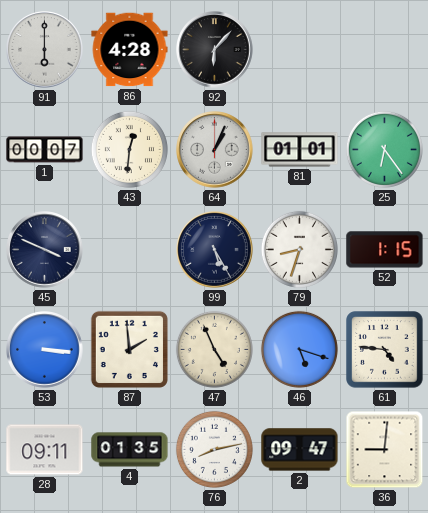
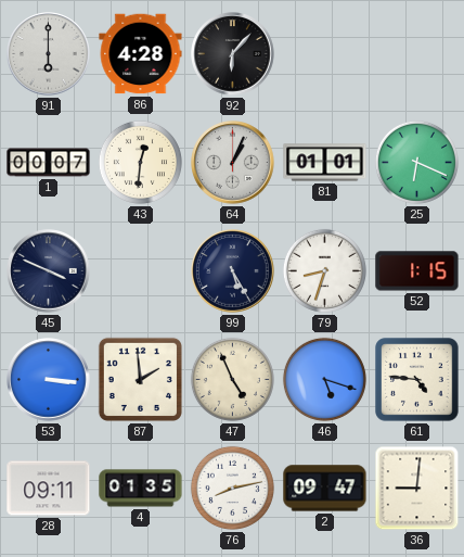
25: 6:24 -> 6:19
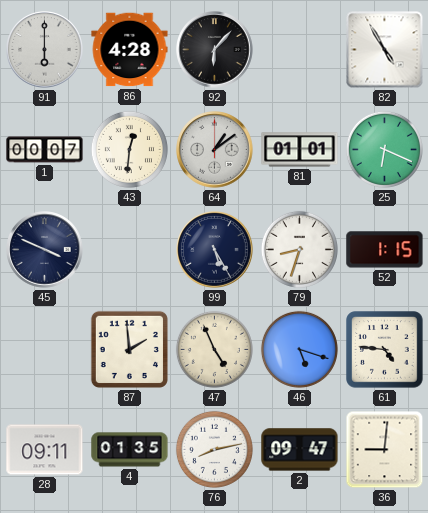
82: none -> 4:55
64: 1:04 -> 1:09
53: 3:16 -> none
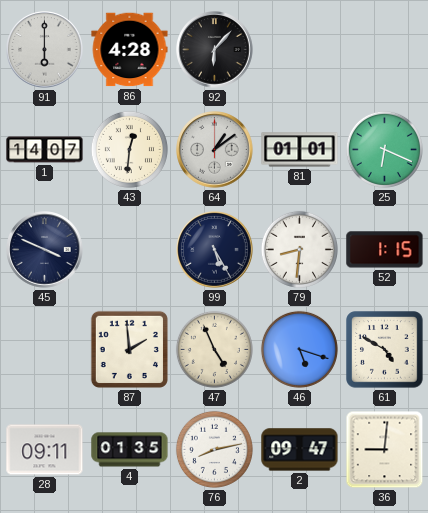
82: 4:55 -> none
1: 00:07 -> 14:07
79: 8:33 -> 8:31
61: 4:46 -> 4:50
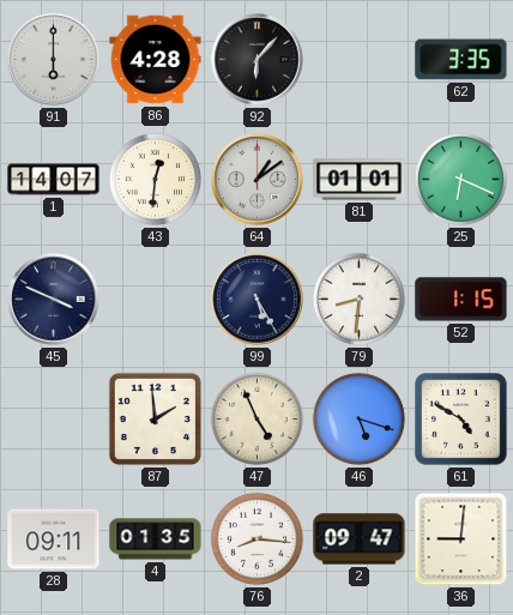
62: none -> 3:35
76: 8:13 -> 8:16
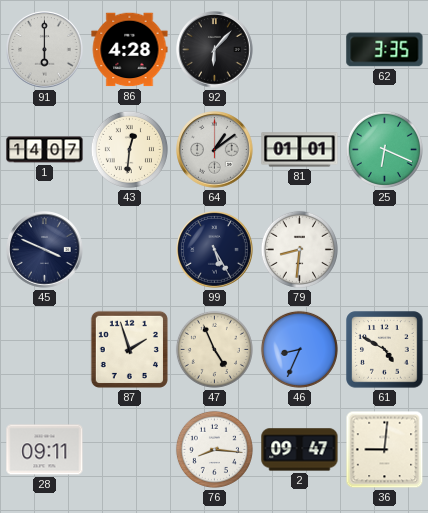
52: 1:15 -> none
87: 1:59 -> 1:57
46: 5:18 -> 8:34
4: 01:35 -> none
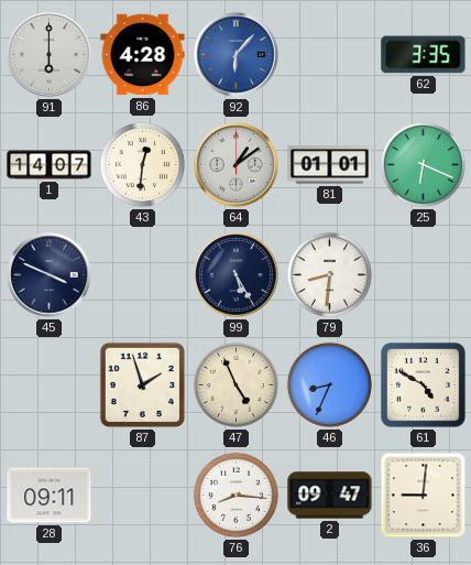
92 dial: black -> blue
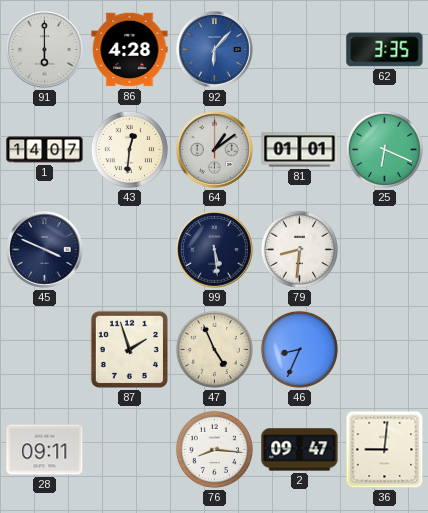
99: 5:25 -> 5:29
61: 4:50 -> none
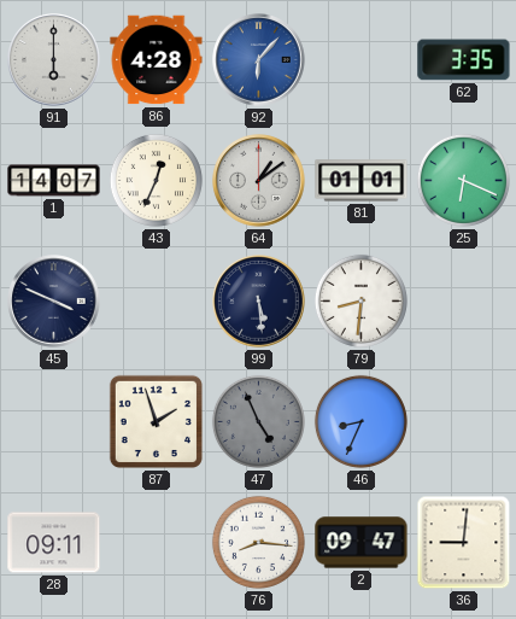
43: 12:31 -> 12:34
47 dial: cream -> grey
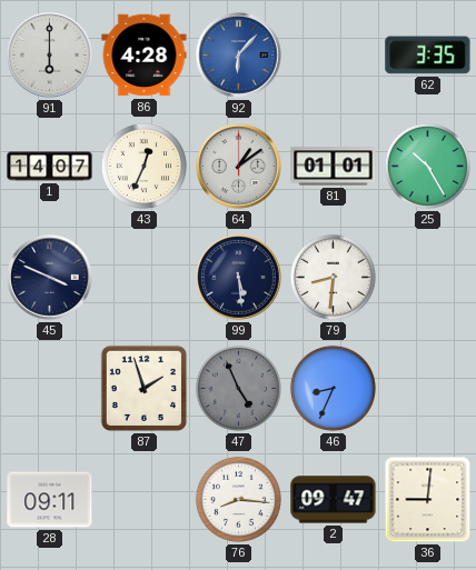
25: 6:19 -> 10:25
